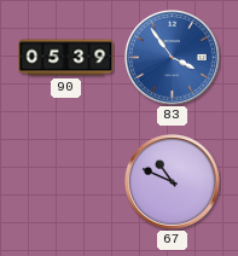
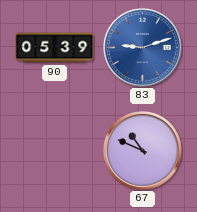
83: 3:54 -> 9:12
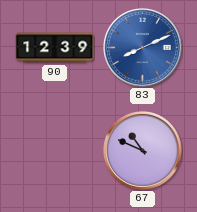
90: 05:39 -> 12:39
83: 9:12 -> 8:11
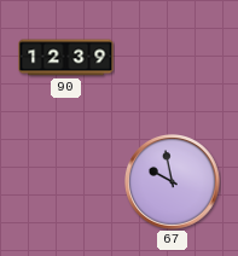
83: 8:11 -> none
67: 10:49 -> 9:58
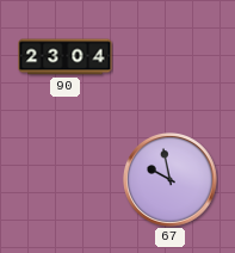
90: 12:39 -> 23:04
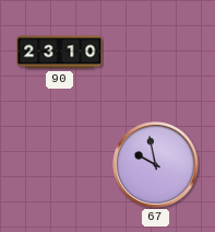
90: 23:04 -> 23:10
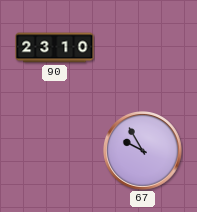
67: 9:58 -> 9:55
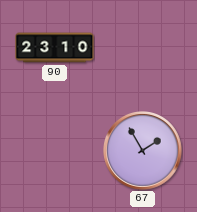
67: 9:55 -> 1:55
